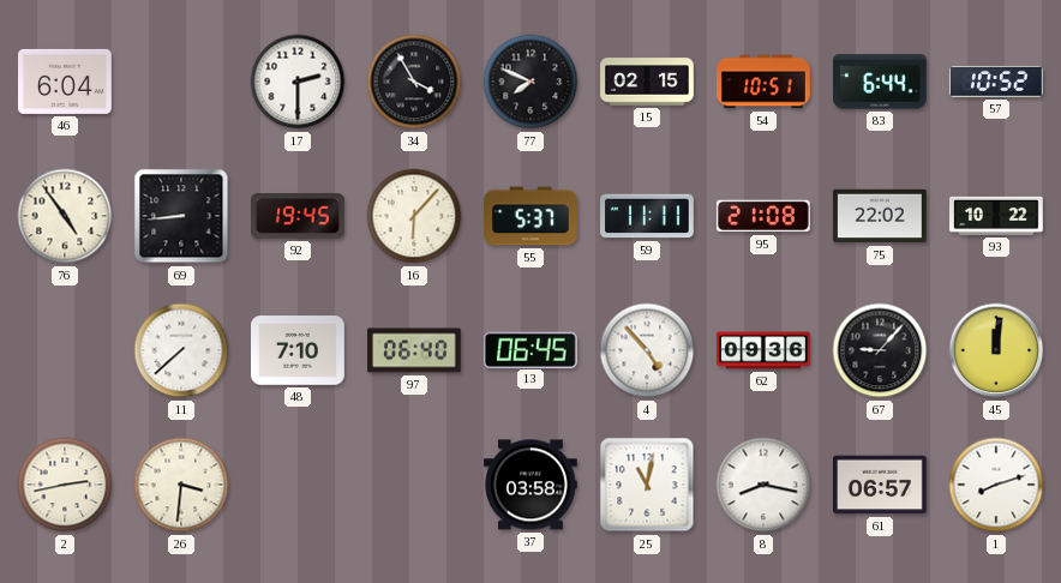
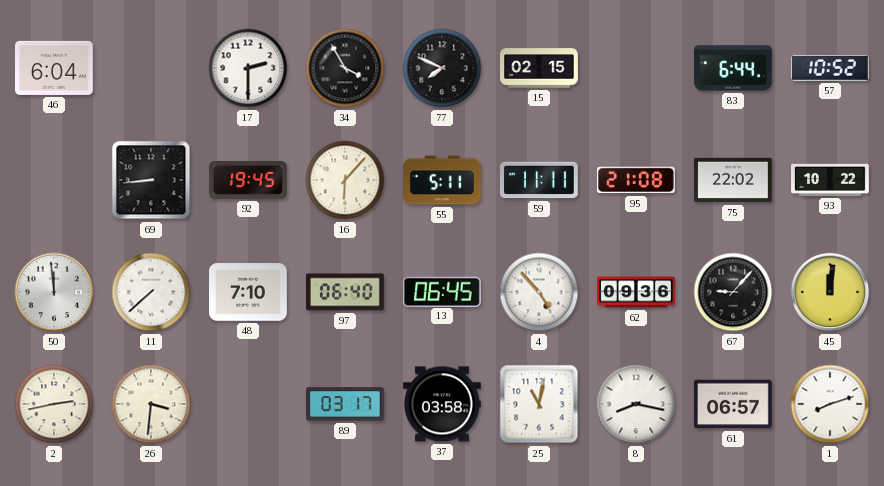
54: 10:51 -> none
76: 4:54 -> none
55: 5:37 -> 5:11
50: none -> 11:59
89: none -> 03:17
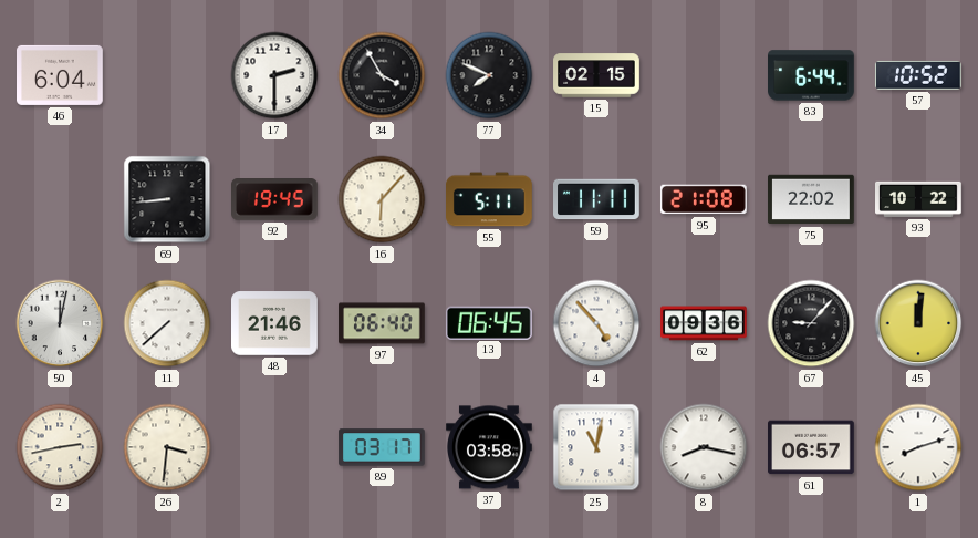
50: 11:59 -> 12:02
48: 7:10 -> 21:46
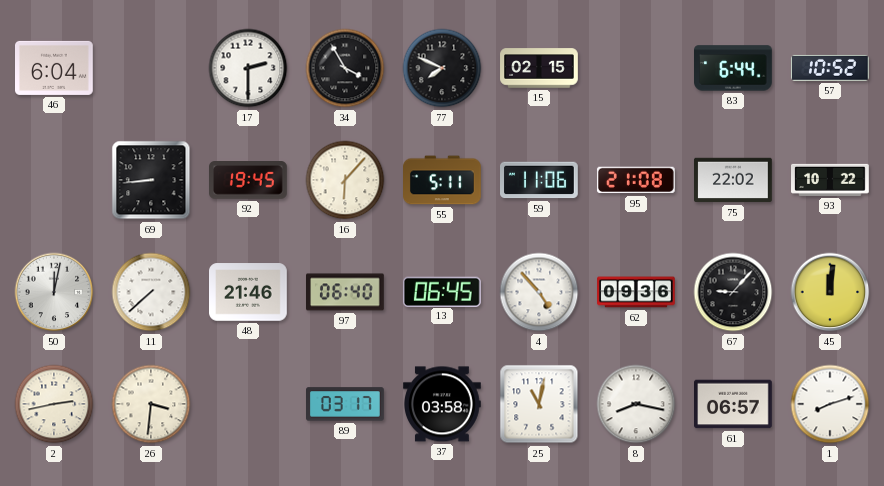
59: 11:11 -> 11:06
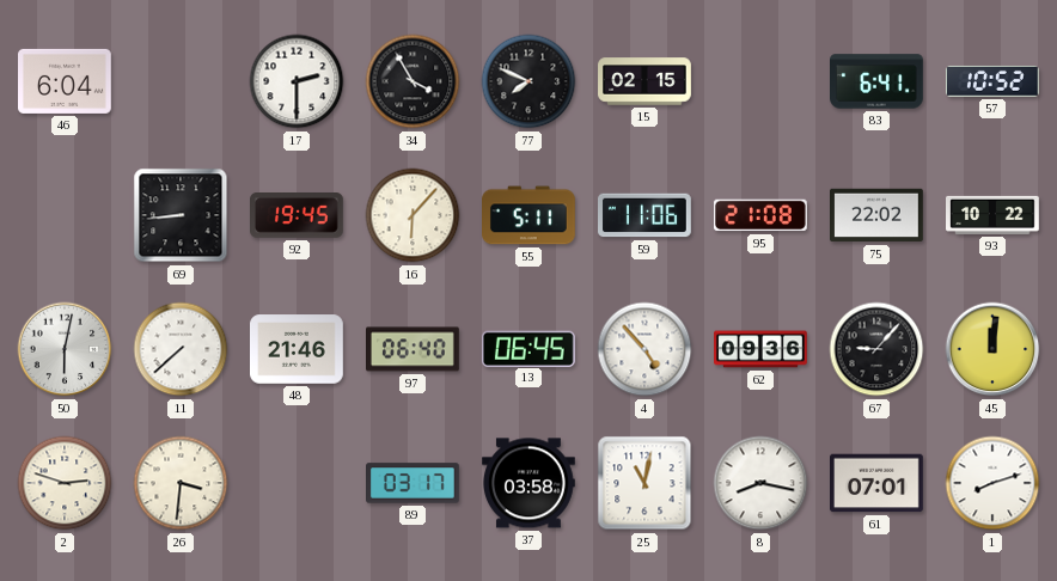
83: 6:44 -> 6:41
50: 12:02 -> 6:02
2: 2:43 -> 2:48
61: 06:57 -> 07:01
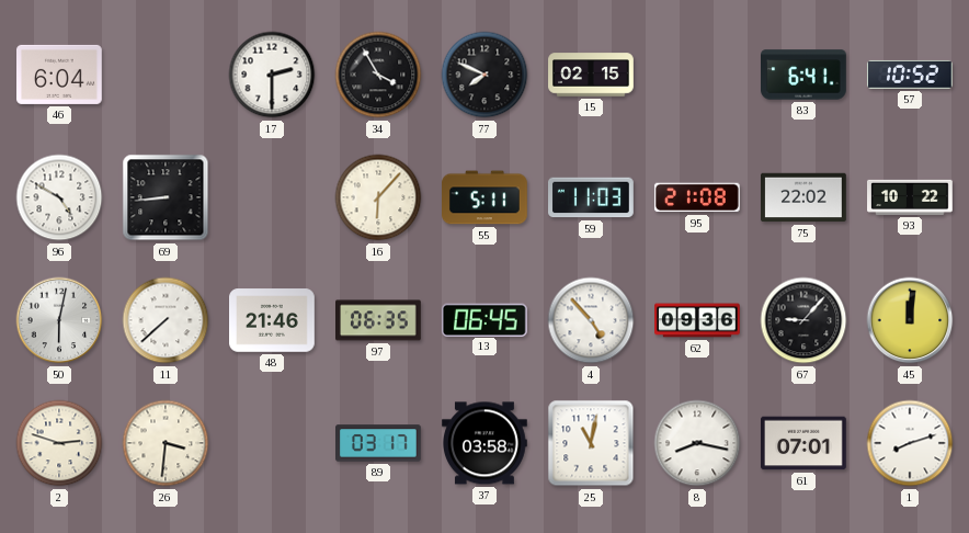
96: none -> 4:50
92: 19:45 -> none
59: 11:06 -> 11:03
97: 06:40 -> 06:35
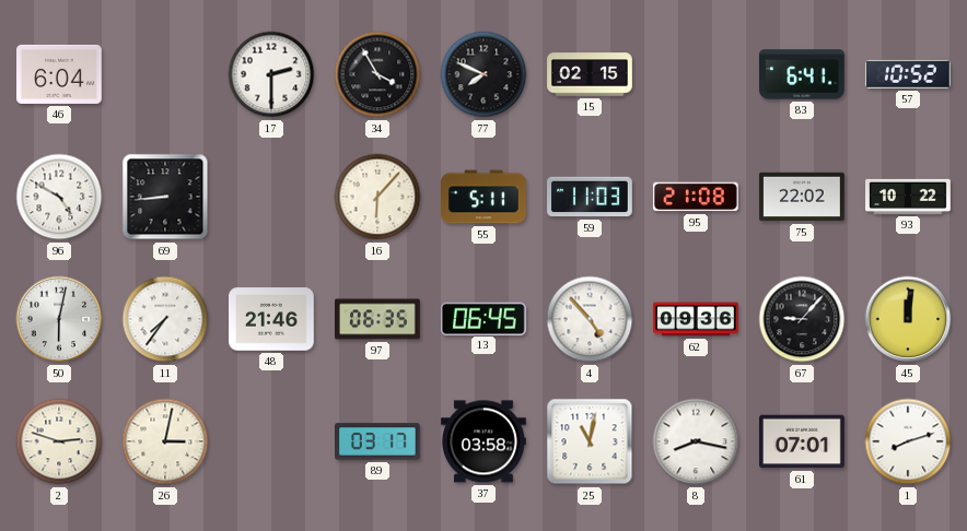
11: 7:38 -> 7:36
26: 3:31 -> 3:02
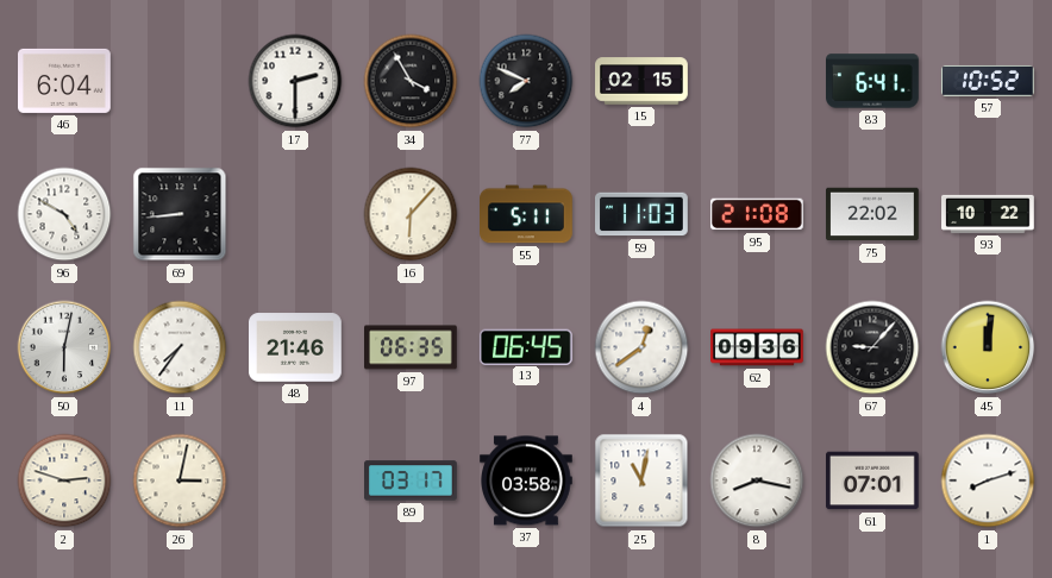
4: 4:53 -> 12:39
